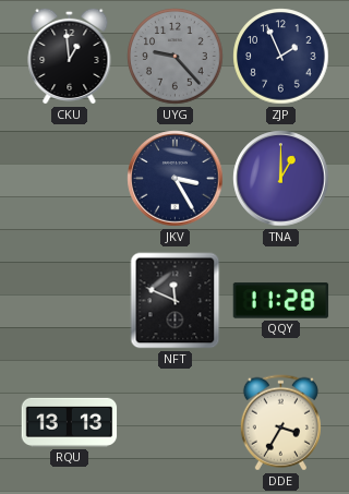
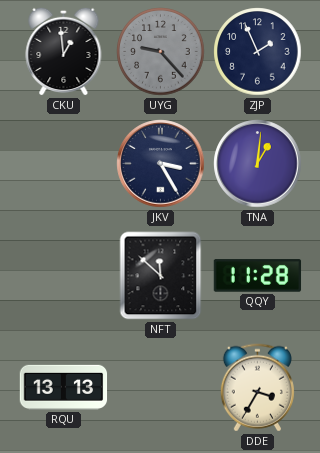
TNA: 1:00 -> 1:01
NFT: 11:49 -> 11:52
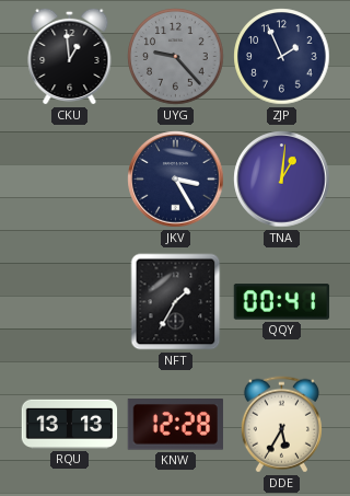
NFT: 11:52 -> 1:35
QQY: 11:28 -> 00:41
KNW: none -> 12:28
DDE: 3:35 -> 5:35
